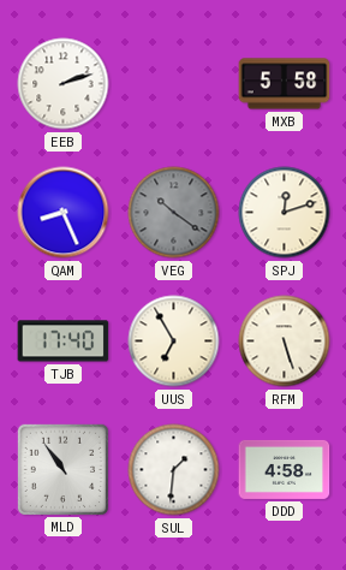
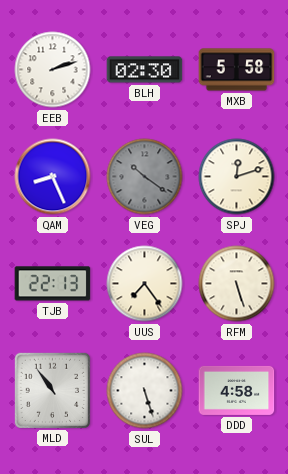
BLH: none -> 02:30
TJB: 17:40 -> 22:13
UUS: 6:55 -> 7:24
SUL: 1:31 -> 5:27
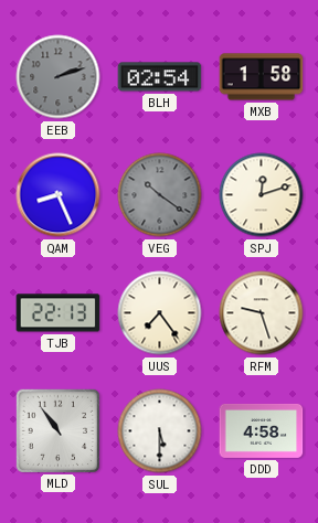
EEB dial: white -> grey
BLH: 02:30 -> 02:54
MXB: 5:58 -> 1:58
RFM: 5:27 -> 9:27
SUL: 5:27 -> 5:30
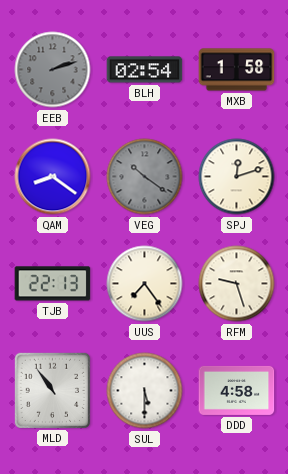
QAM: 8:26 -> 8:21
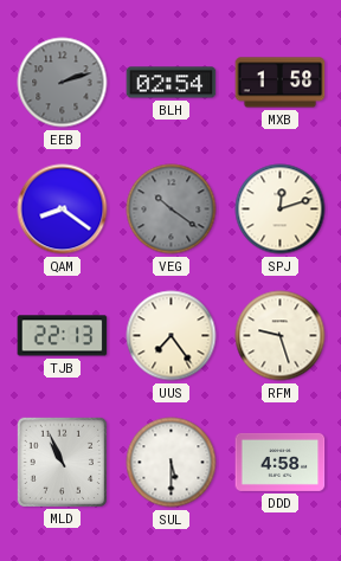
MLD: 10:54 -> 10:56
